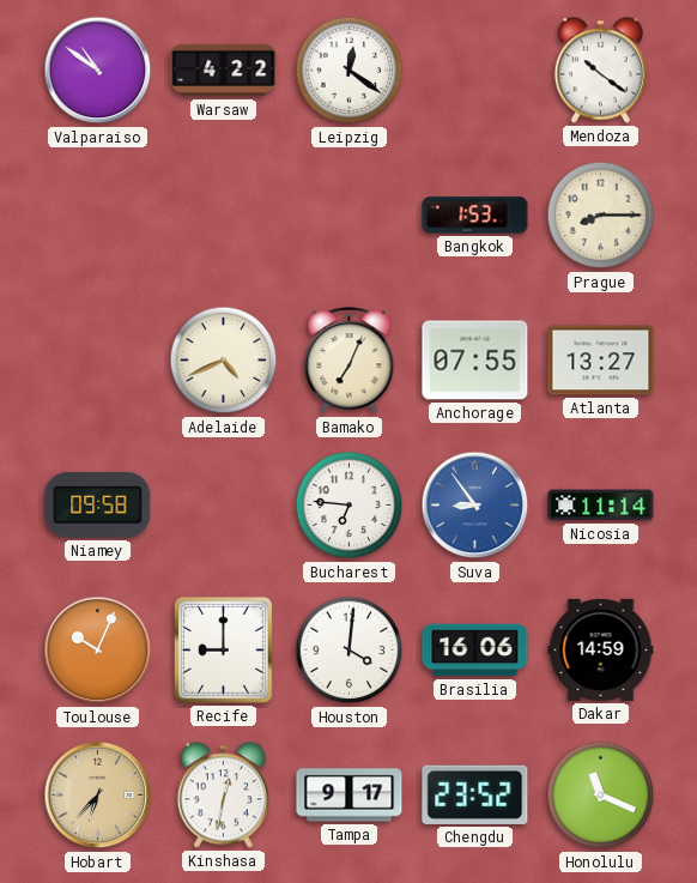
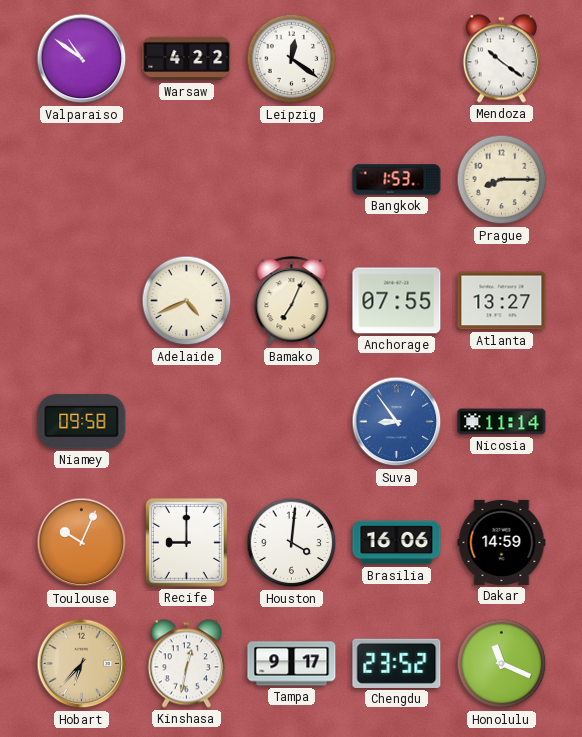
Bucharest: 6:46 -> none
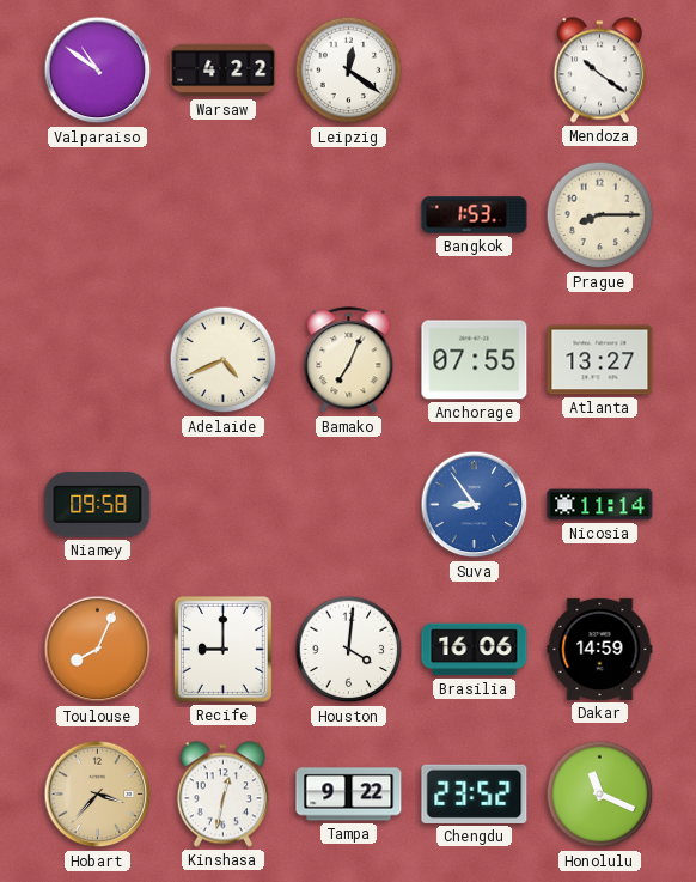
Toulouse: 10:04 -> 8:04
Hobart: 6:37 -> 3:37
Tampa: 9:17 -> 9:22
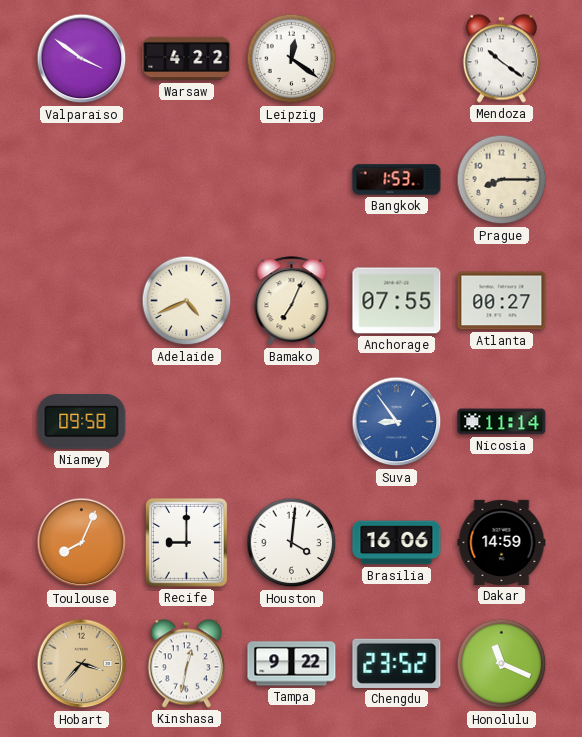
Valparaiso: 10:51 -> 3:51
Atlanta: 13:27 -> 00:27
